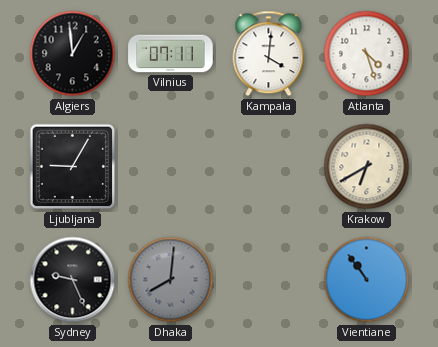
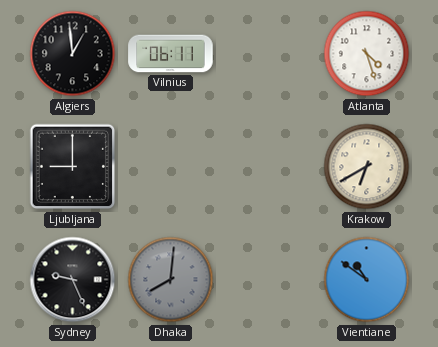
Vilnius: 07:11 -> 06:11
Kampala: 4:01 -> none
Ljubljana: 9:05 -> 9:00
Vientiane: 10:54 -> 10:51
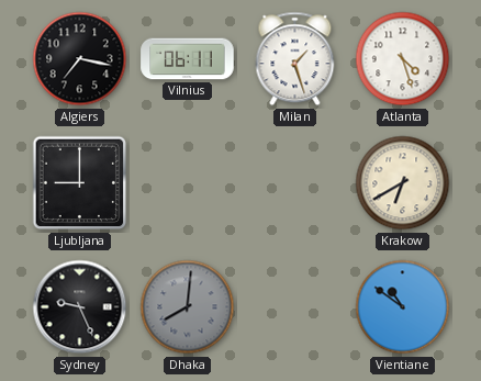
Algiers: 12:59 -> 7:17
Milan: none -> 1:27
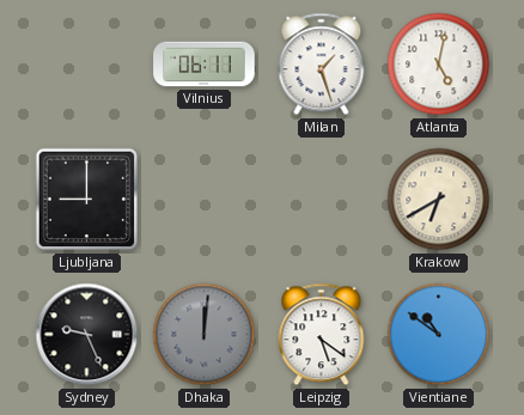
Algiers: 7:17 -> none
Atlanta: 4:27 -> 5:02
Dhaka: 8:01 -> 12:01
Leipzig: none -> 5:21
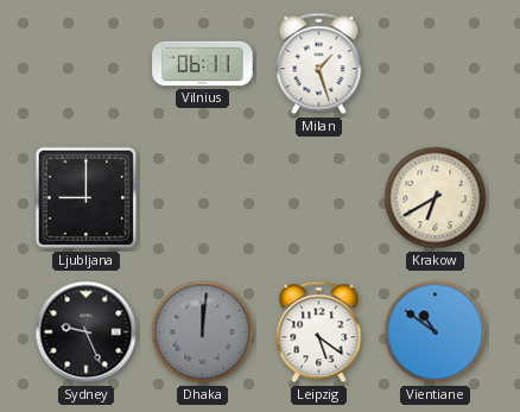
Atlanta: 5:02 -> none
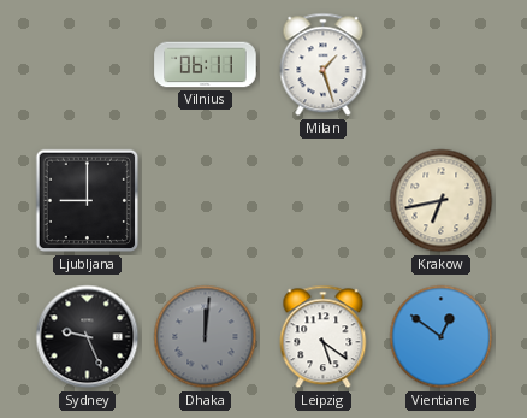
Krakow: 6:40 -> 6:43
Vientiane: 10:51 -> 12:51
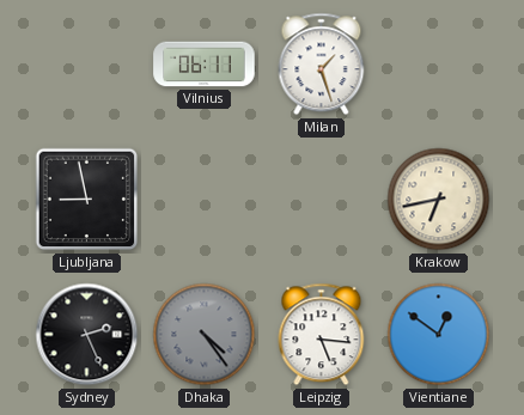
Ljubljana: 9:00 -> 8:58
Sydney: 9:26 -> 2:26
Dhaka: 12:01 -> 4:24
Leipzig: 5:21 -> 5:16
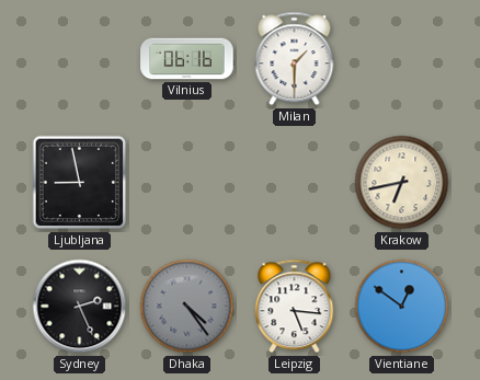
Vilnius: 06:11 -> 06:16
Milan: 1:27 -> 1:30
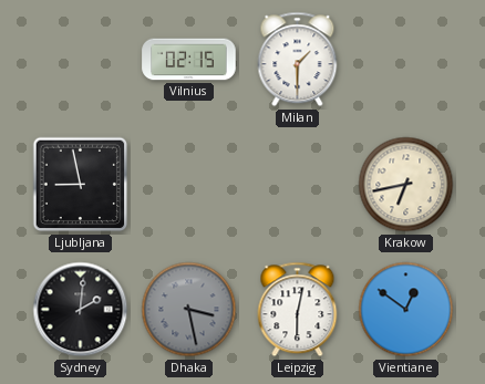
Vilnius: 06:16 -> 02:15
Sydney: 2:26 -> 2:01
Dhaka: 4:24 -> 3:28
Leipzig: 5:16 -> 6:02
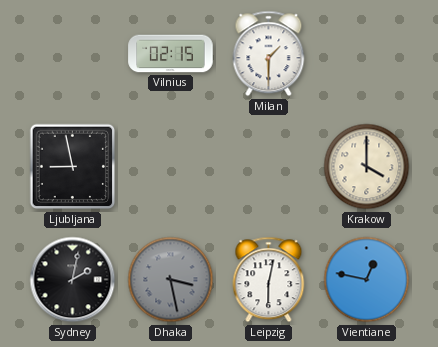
Krakow: 6:43 -> 4:00
Sydney: 2:01 -> 2:02
Vientiane: 12:51 -> 12:47
